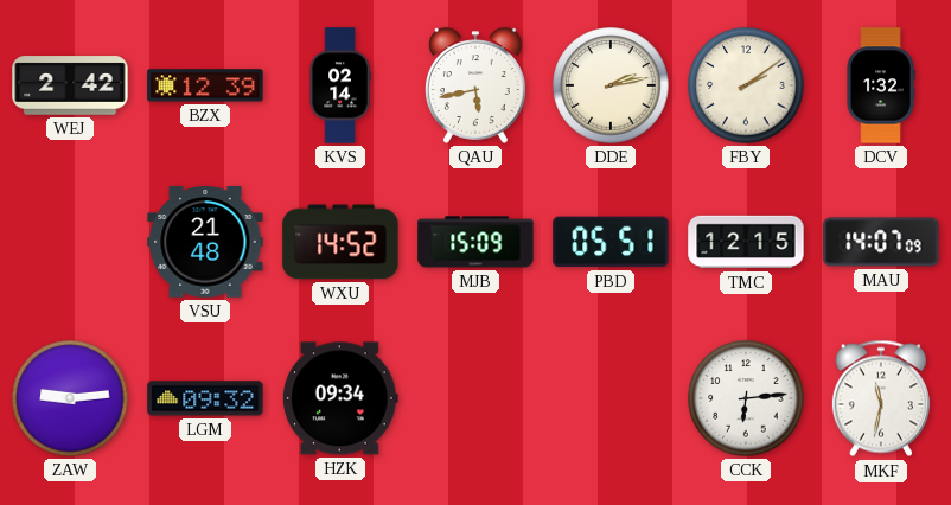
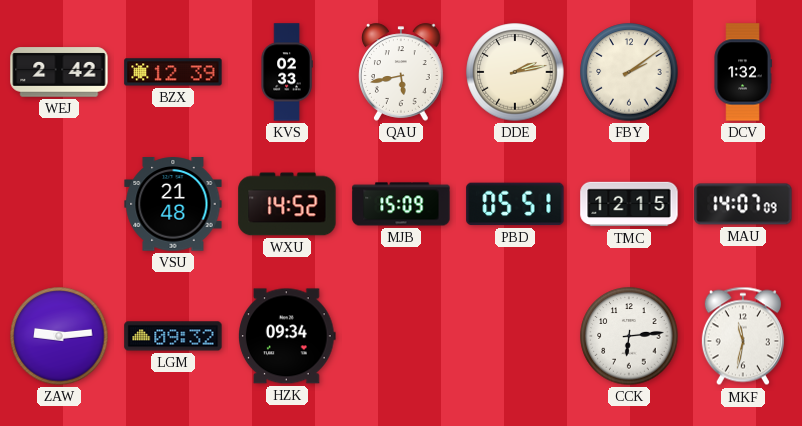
KVS: 02:14 -> 02:33
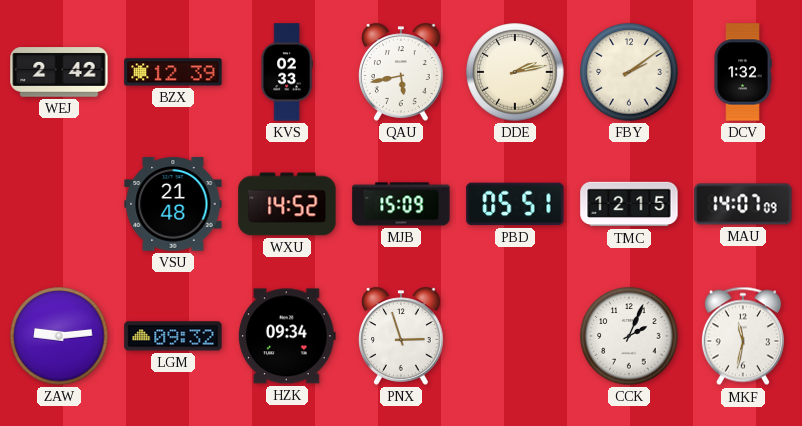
PNX: none -> 2:57
CCK: 6:14 -> 2:04
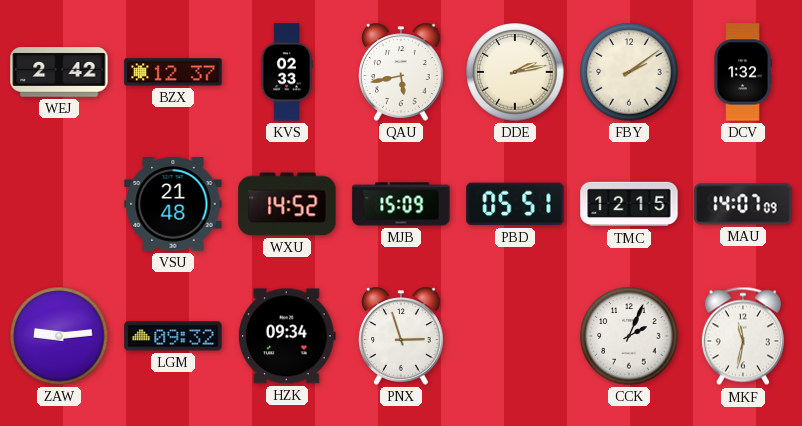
BZX: 12:39 -> 12:37
